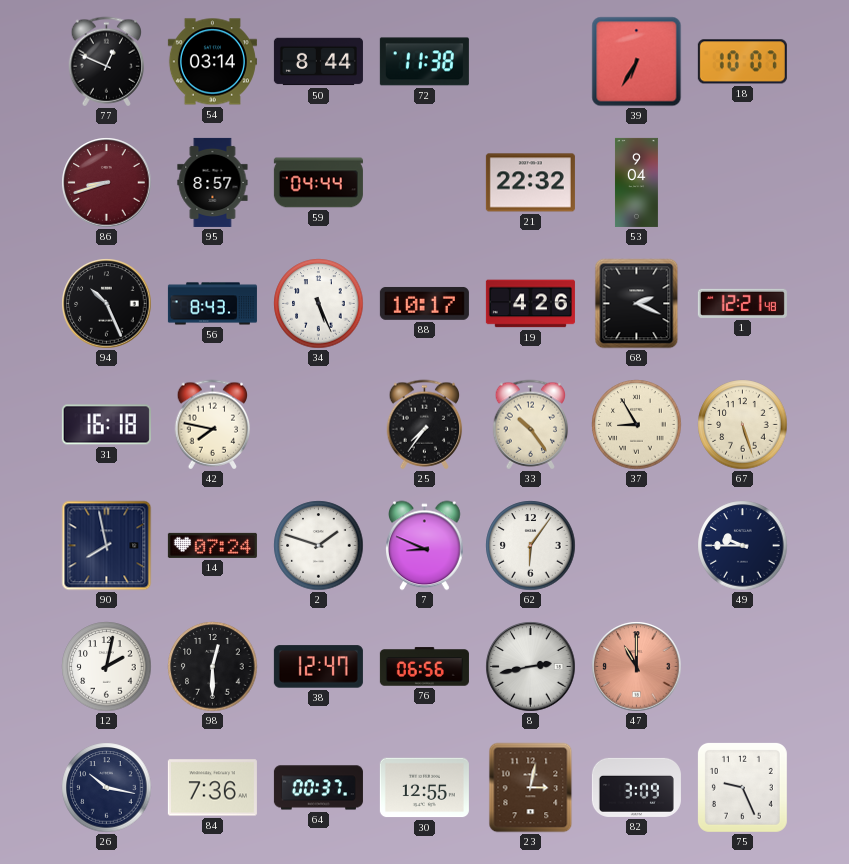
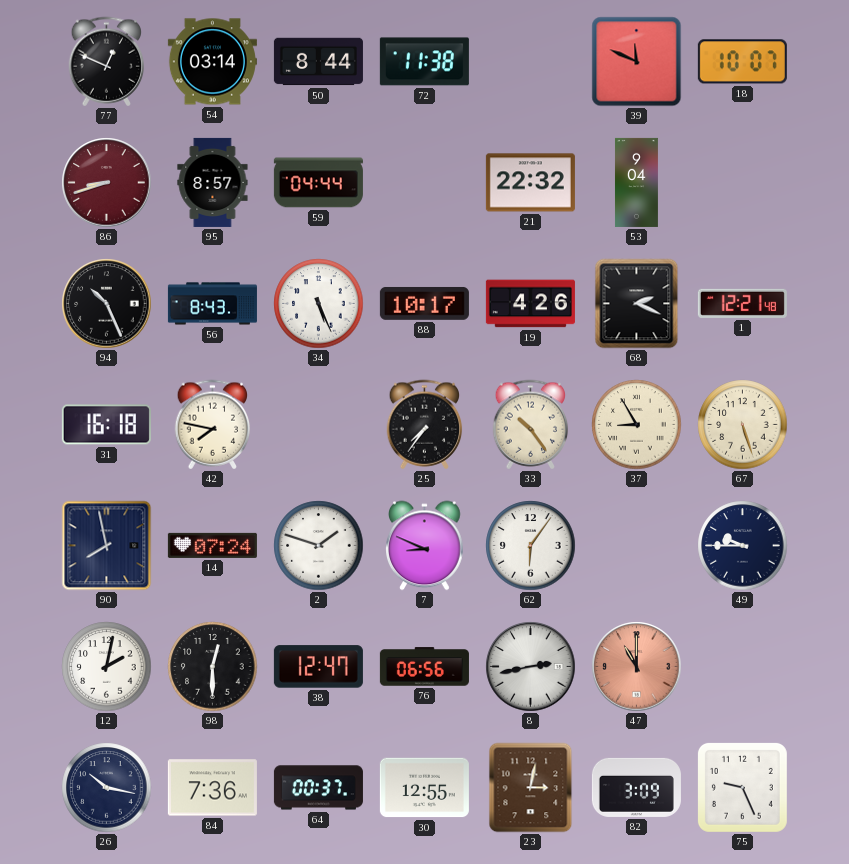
39: 6:35 -> 11:49
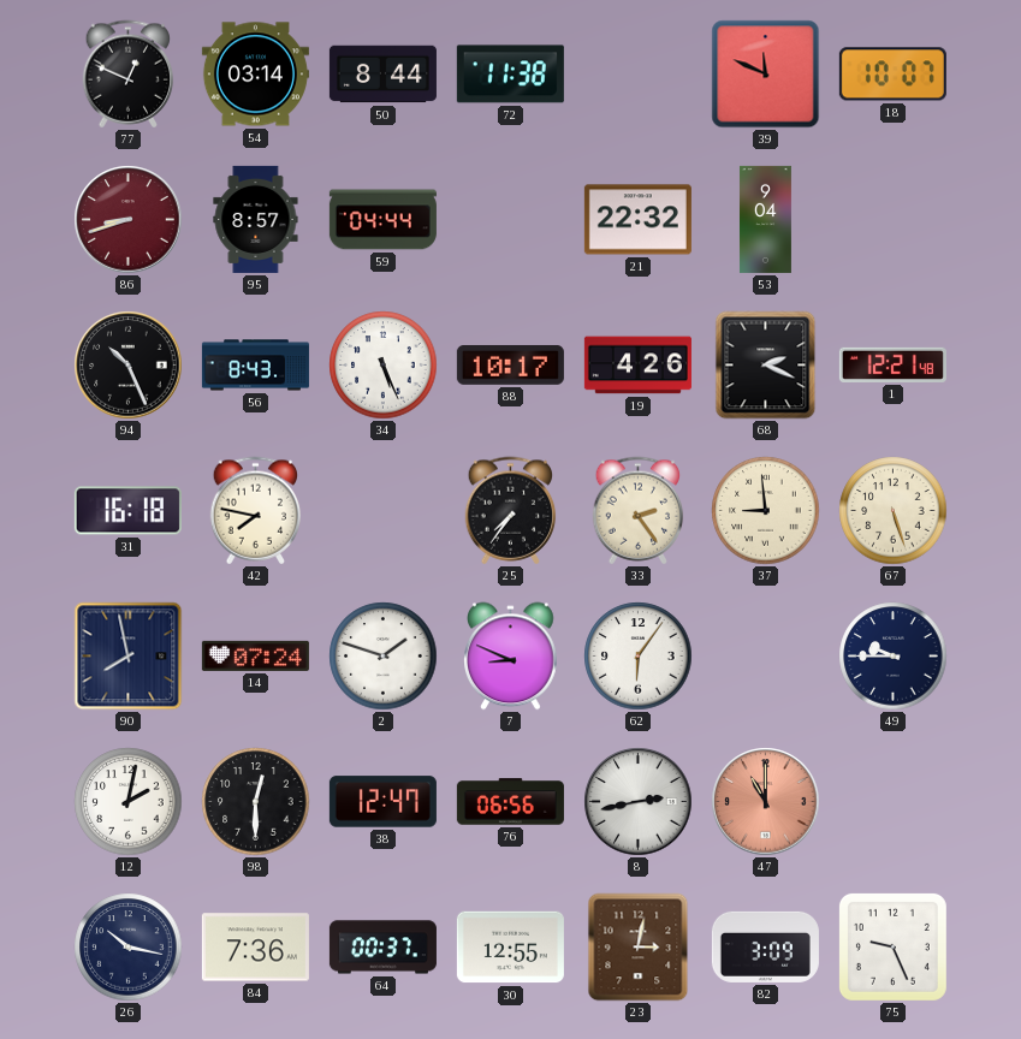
33: 10:24 -> 2:24
37: 8:55 -> 8:59
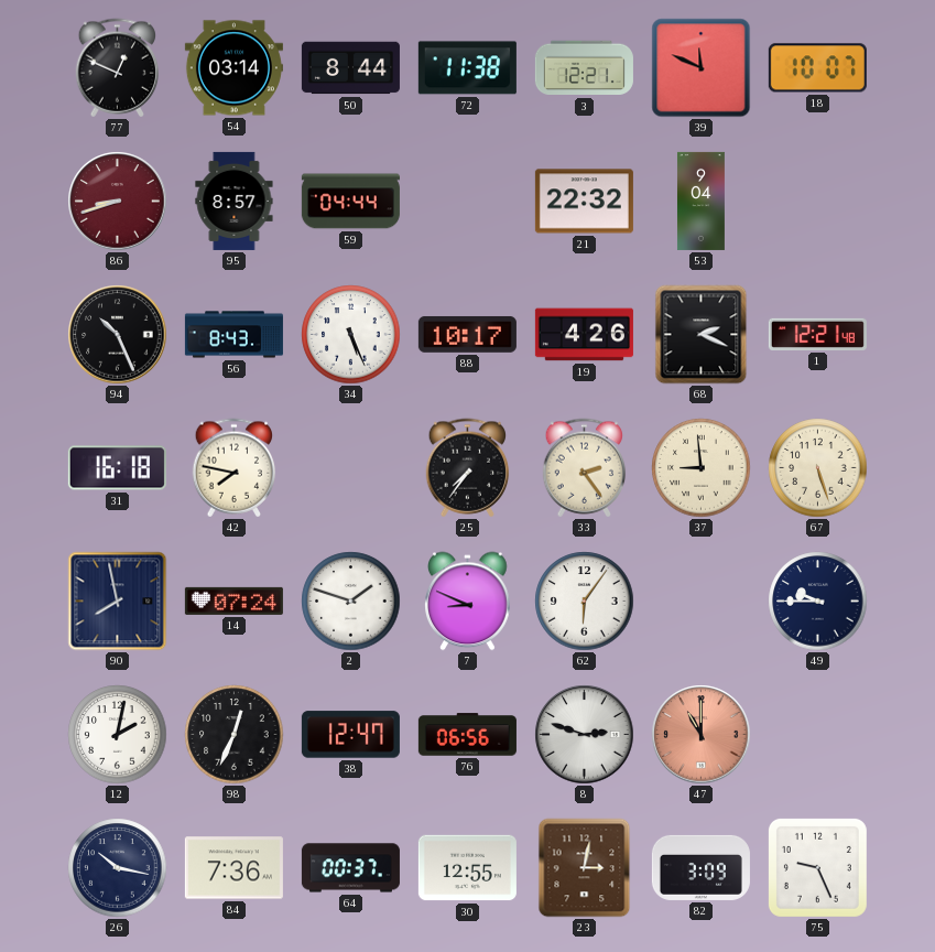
3: none -> 12:21
98: 12:30 -> 12:34
8: 2:43 -> 2:48
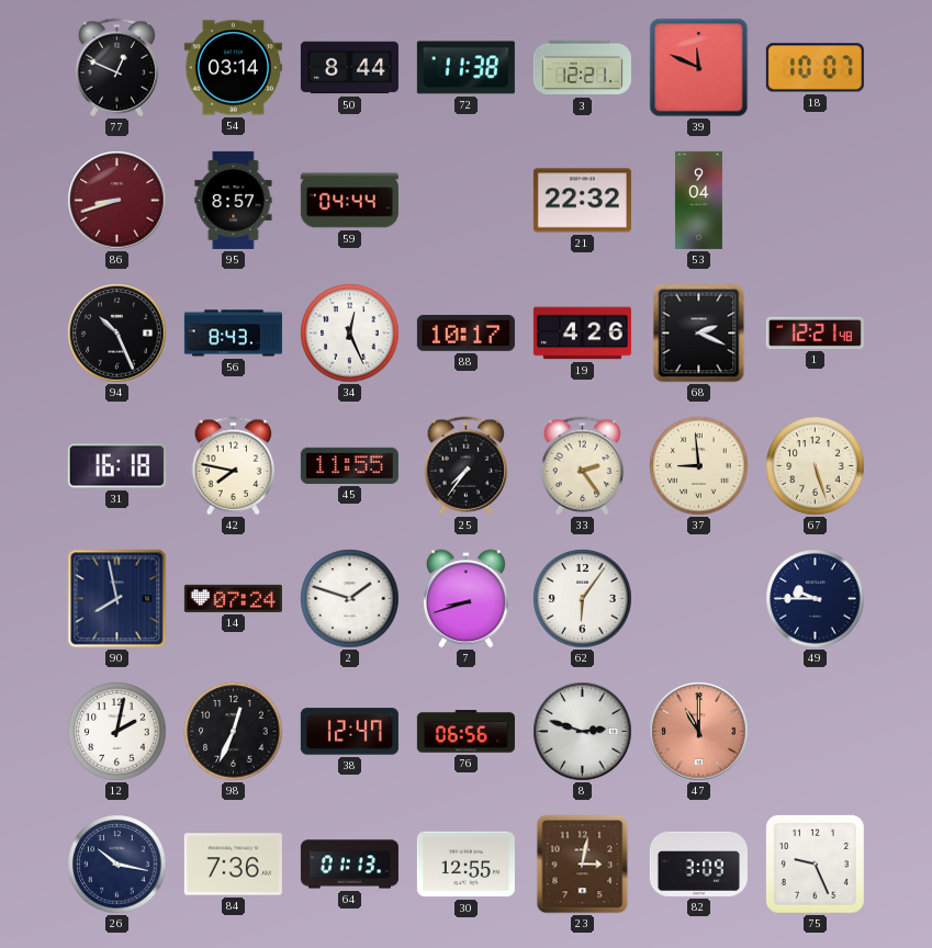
34: 5:26 -> 12:26
45: none -> 11:55
7: 8:49 -> 8:42
64: 00:37 -> 01:13
